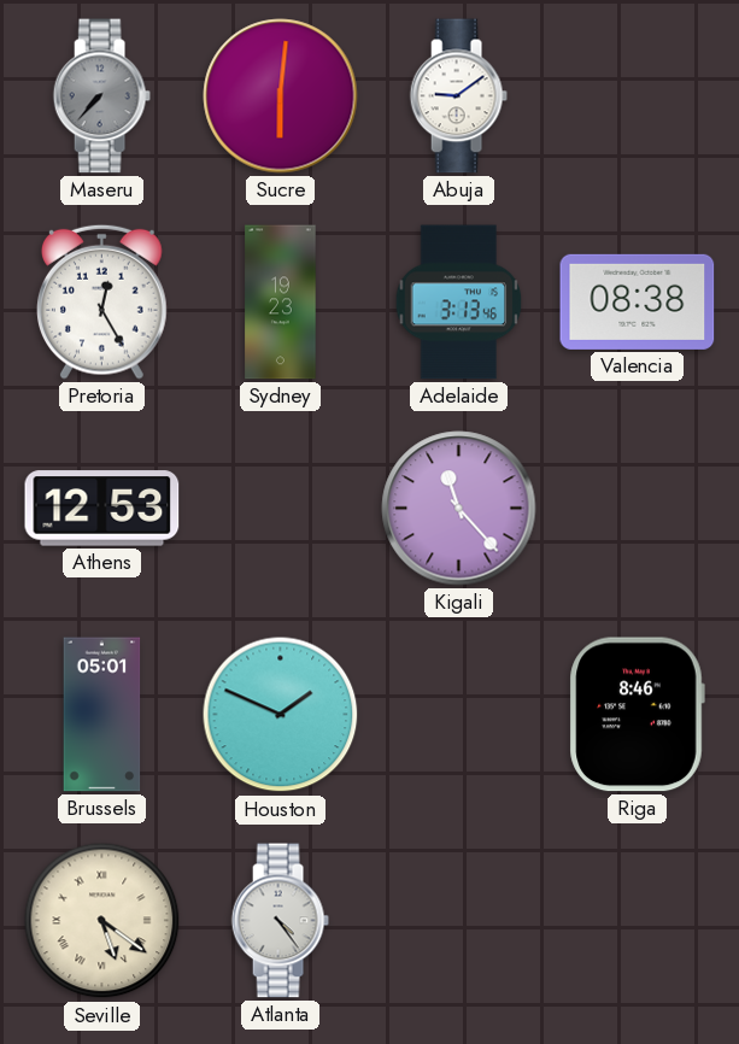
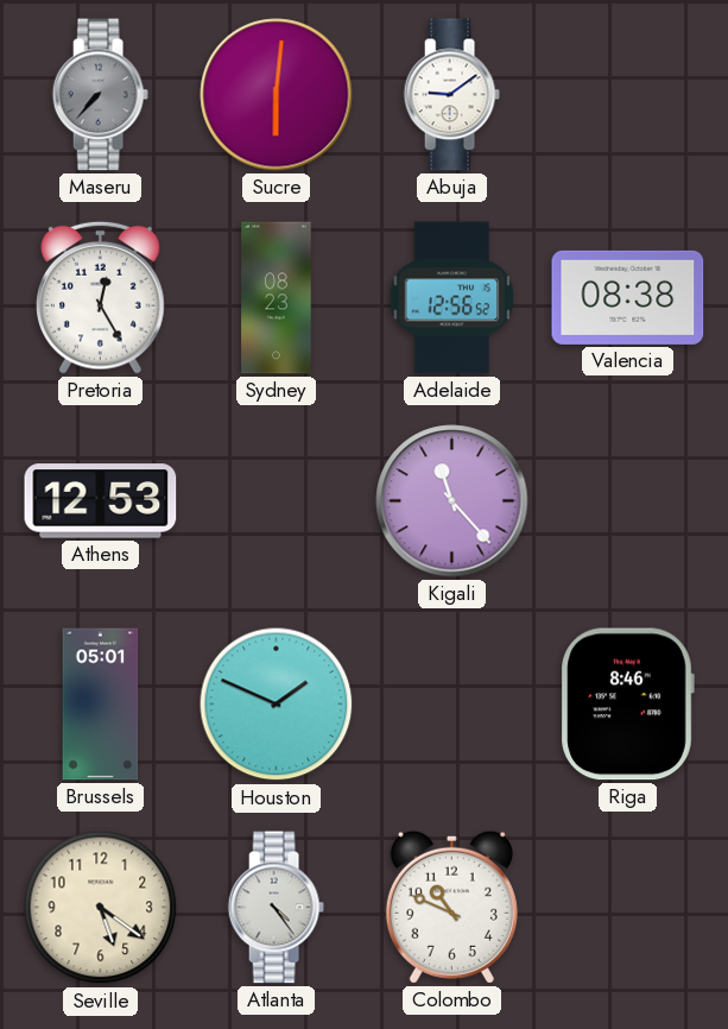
Sydney: 19:23 -> 08:23
Adelaide: 3:13 -> 12:56
Seville numerals: Roman -> Arabic
Colombo: none -> 10:49
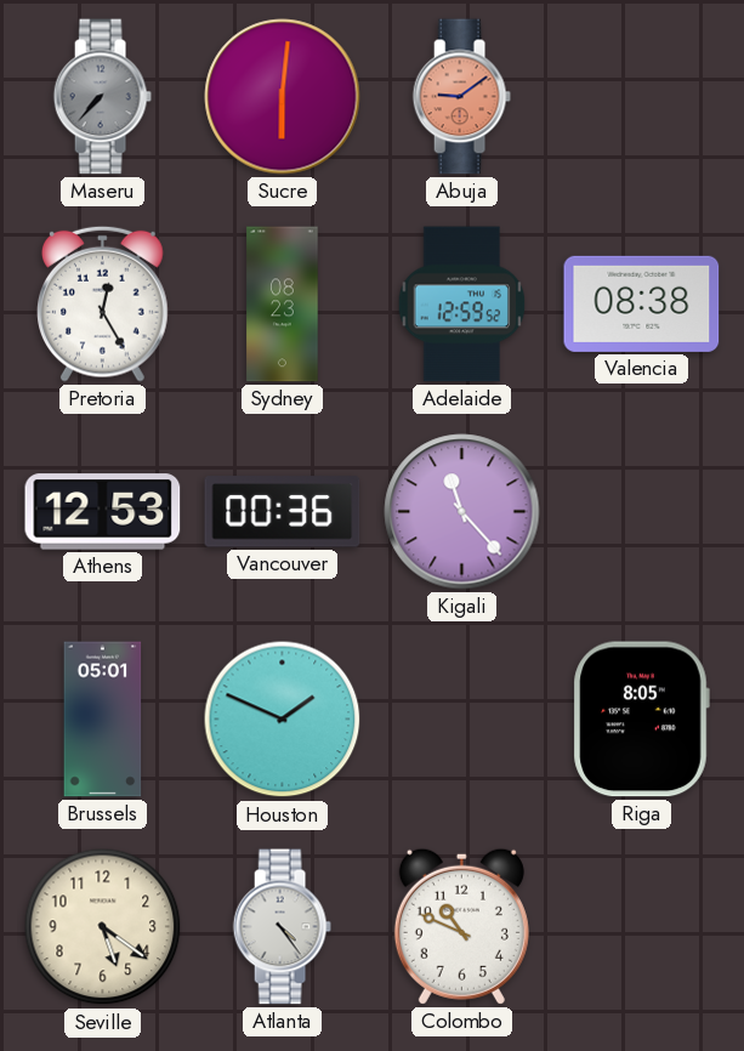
Abuja dial: white -> salmon
Adelaide: 12:56 -> 12:59
Vancouver: none -> 00:36
Riga: 8:46 -> 8:05
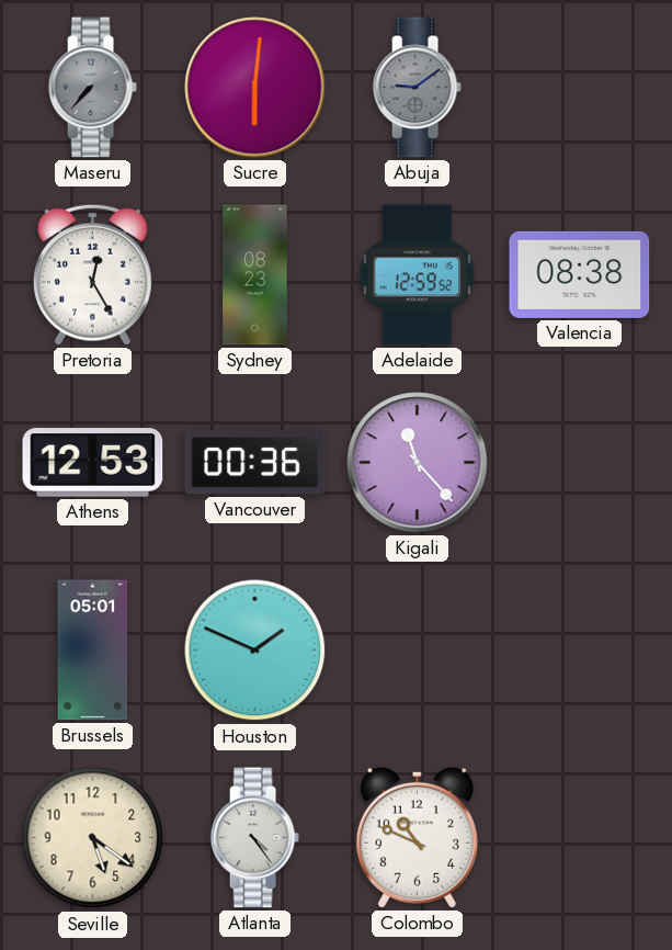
Abuja dial: salmon -> grey
Riga: 8:05 -> none
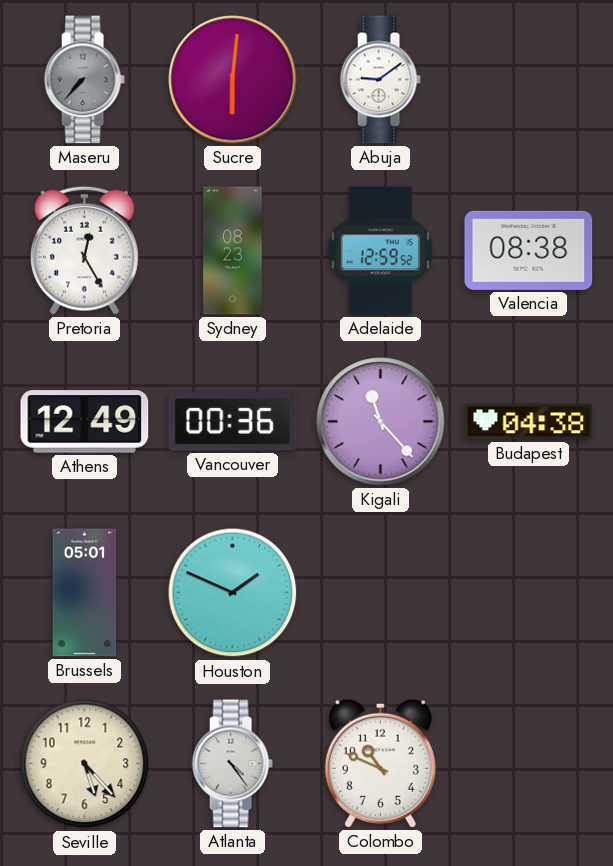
Abuja dial: grey -> white
Athens: 12:53 -> 12:49
Budapest: none -> 04:38
Seville: 5:21 -> 5:23
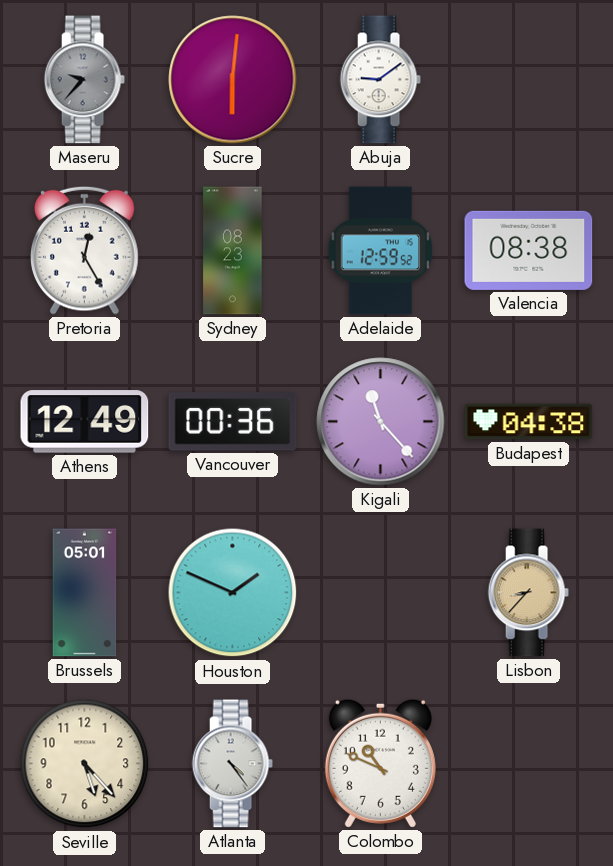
Maseru: 7:37 -> 9:37
Lisbon: none -> 8:37
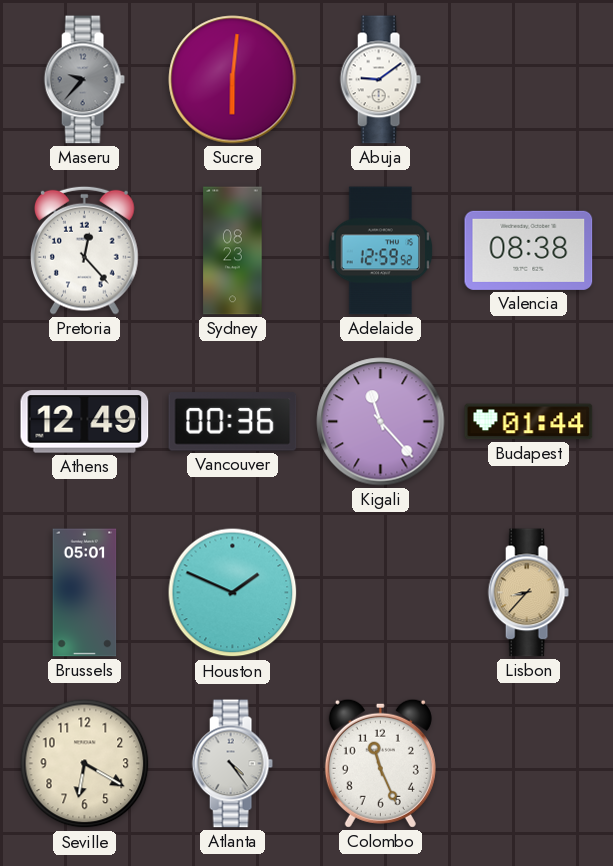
Pretoria: 12:25 -> 12:23
Budapest: 04:38 -> 01:44
Seville: 5:23 -> 6:20
Colombo: 10:49 -> 11:26
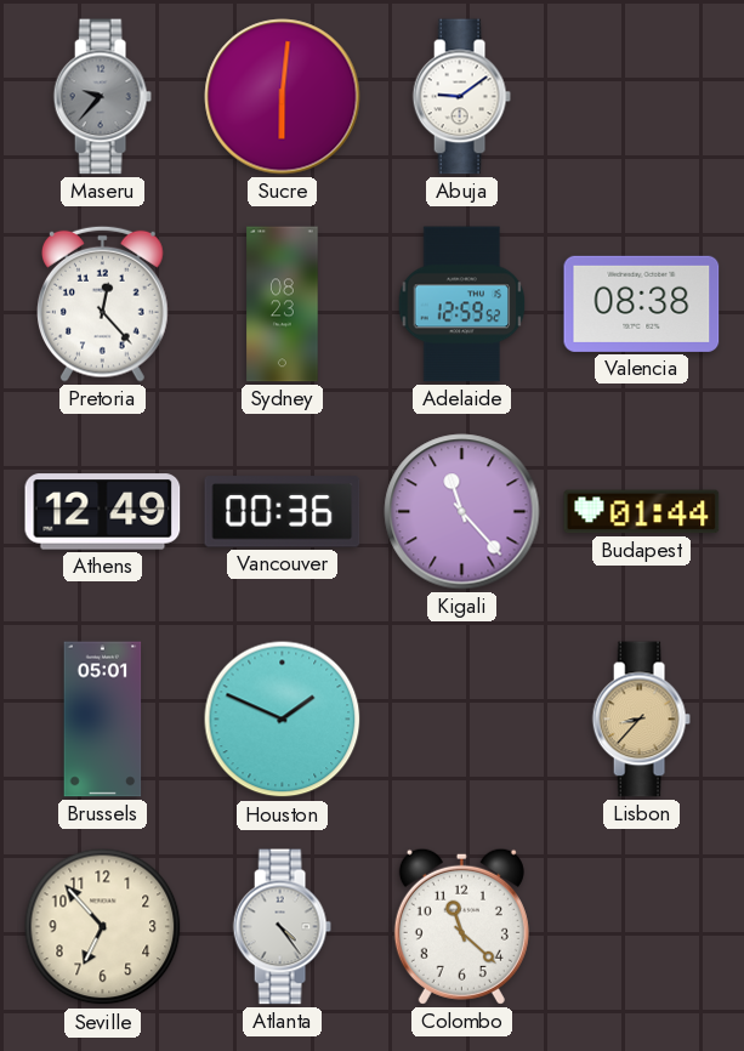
Seville: 6:20 -> 6:53
Colombo: 11:26 -> 11:22
